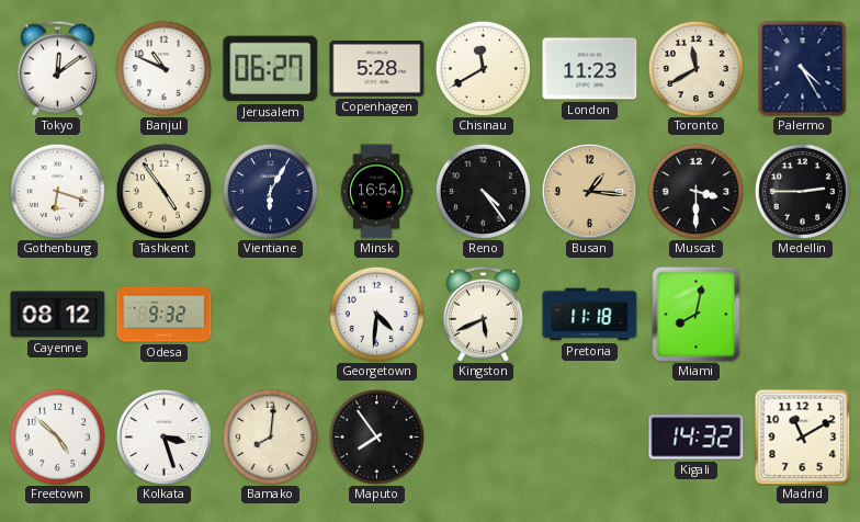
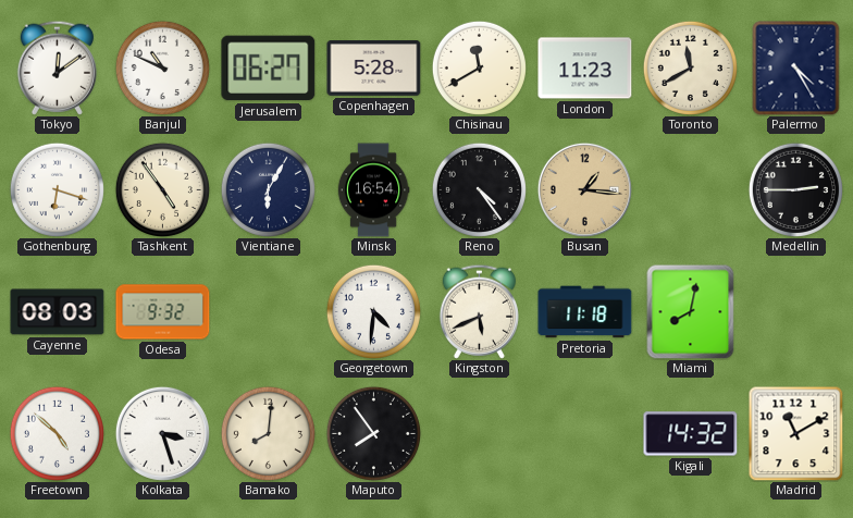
Muscat: 3:30 -> none
Cayenne: 08:12 -> 08:03
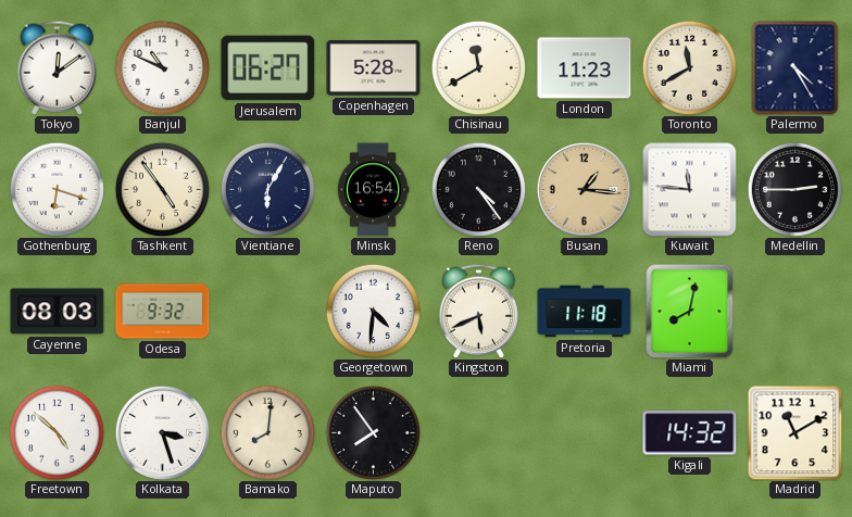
Kuwait: none -> 11:46
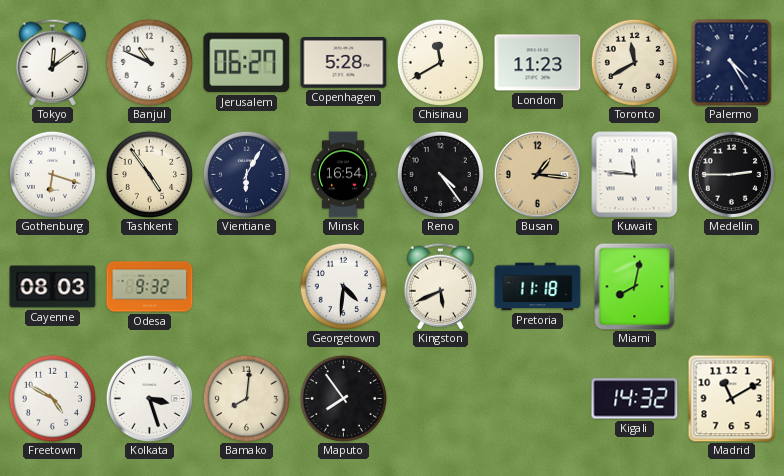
Freetown: 4:52 -> 4:50
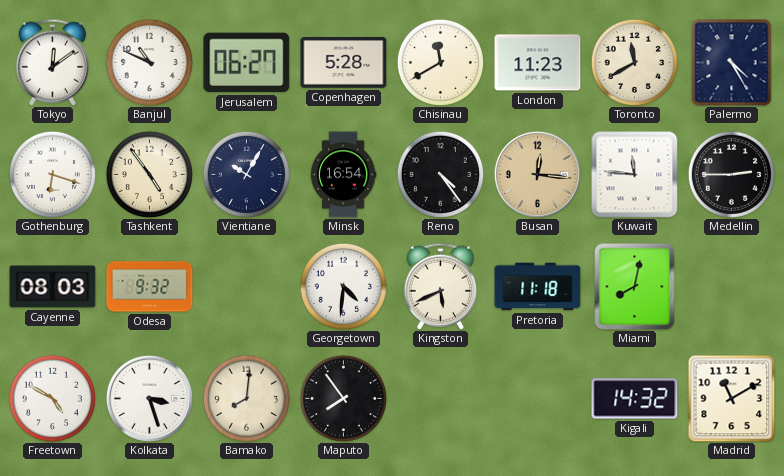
Vientiane: 6:05 -> 10:05
Busan: 1:16 -> 12:16
